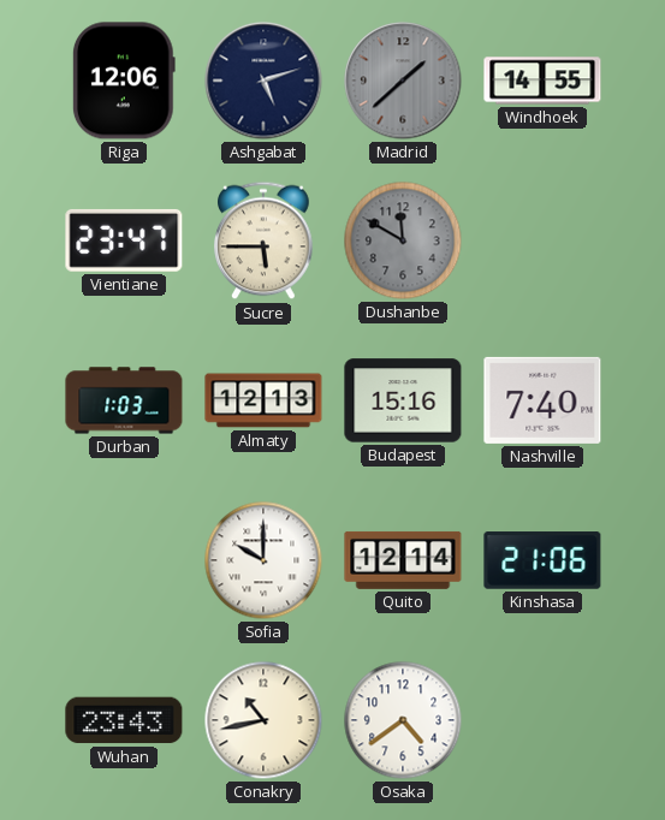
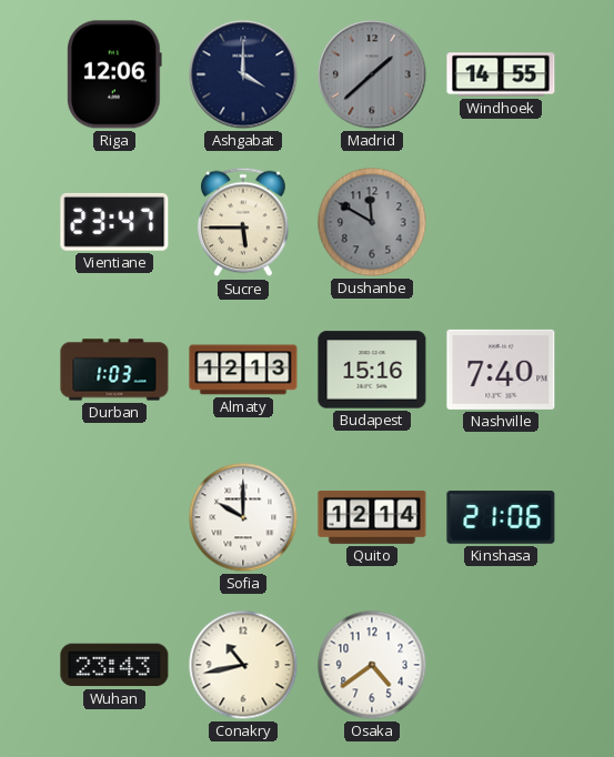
Ashgabat: 5:12 -> 4:00
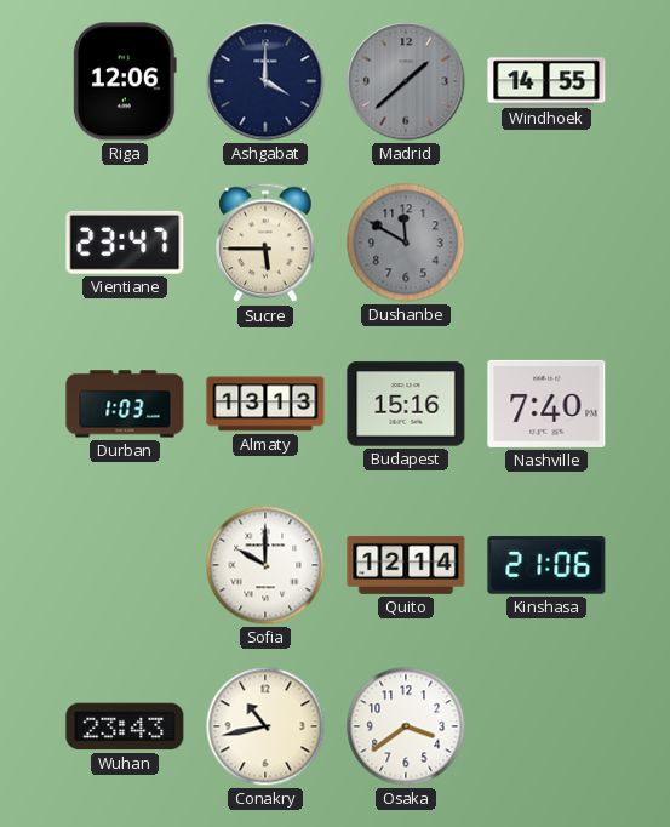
Almaty: 12:13 -> 13:13
Osaka: 4:39 -> 3:39
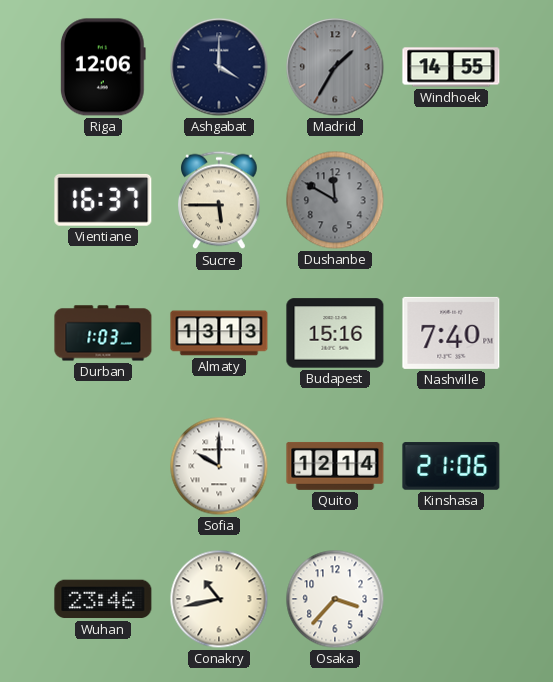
Madrid: 1:38 -> 1:35
Vientiane: 23:47 -> 16:37
Wuhan: 23:43 -> 23:46
Osaka: 3:39 -> 3:37
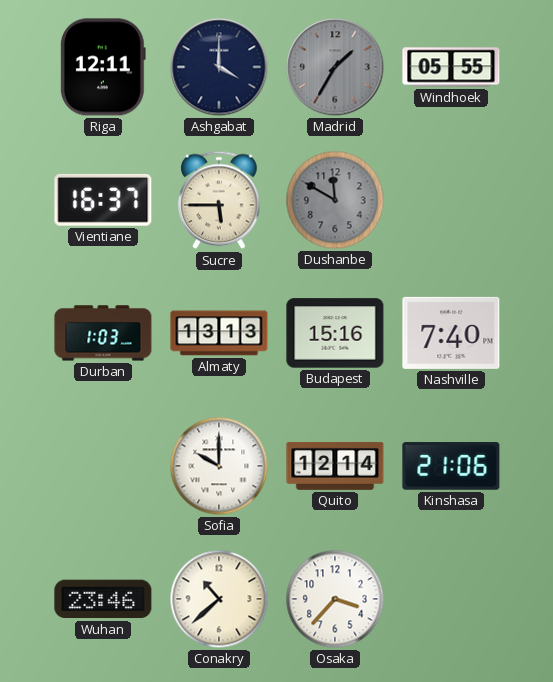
Riga: 12:06 -> 12:11
Windhoek: 14:55 -> 05:55
Conakry: 10:43 -> 10:38
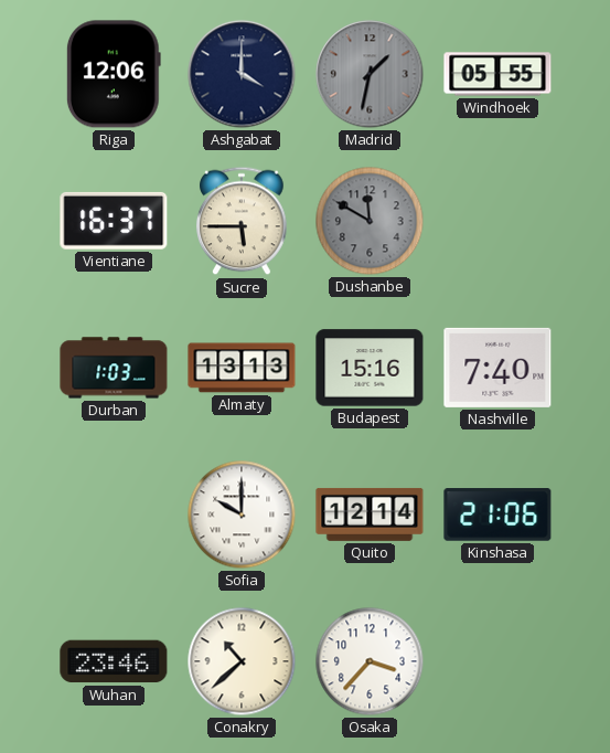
Riga: 12:11 -> 12:06
Madrid: 1:35 -> 1:32
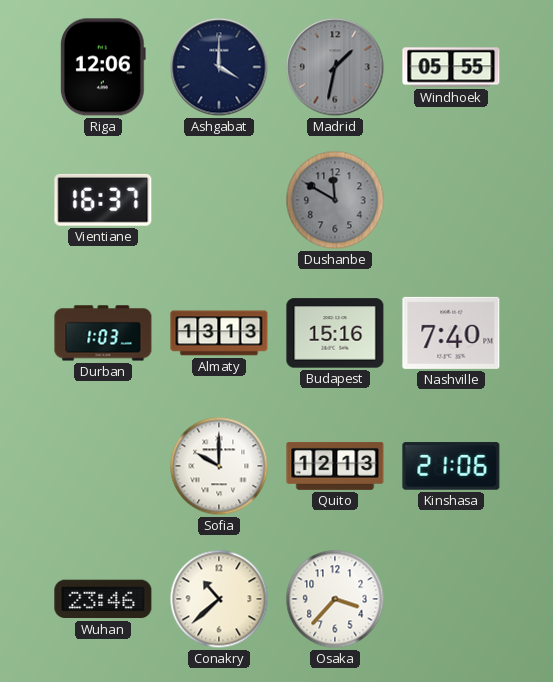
Sucre: 5:45 -> none
Quito: 12:14 -> 12:13
